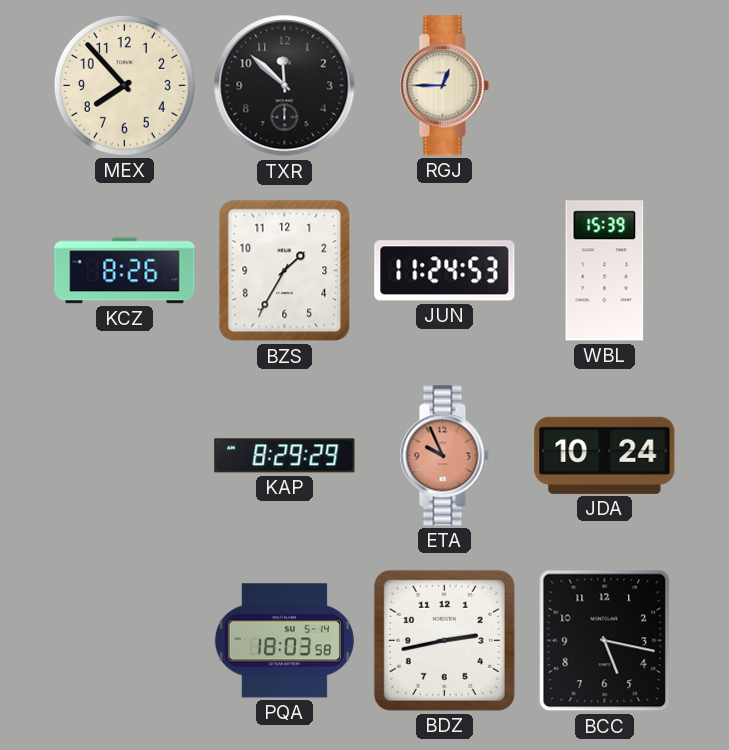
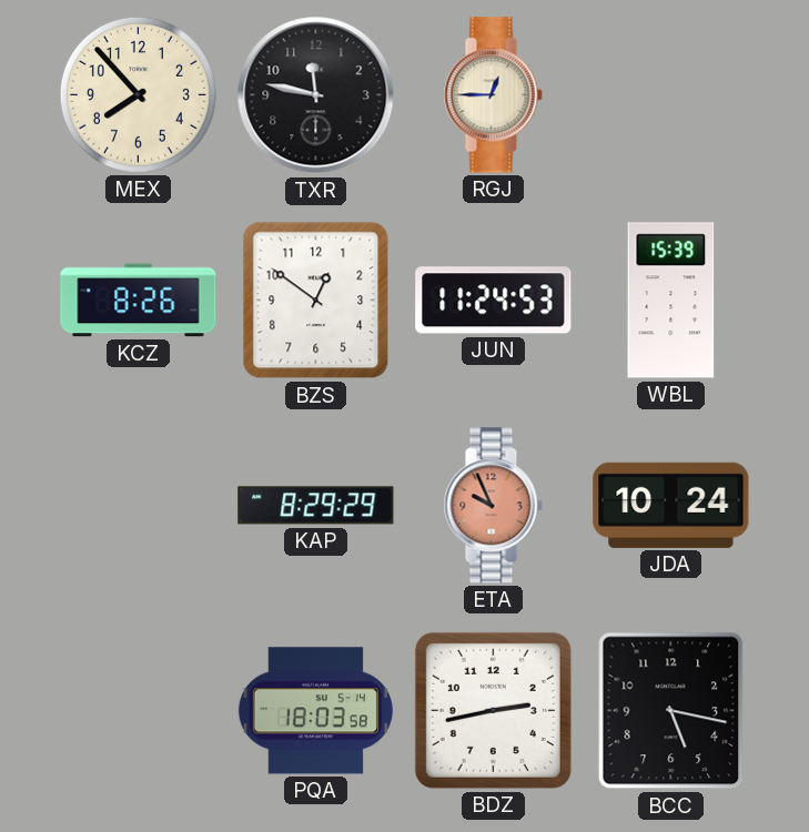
TXR: 11:52 -> 11:47
BZS: 1:35 -> 12:51
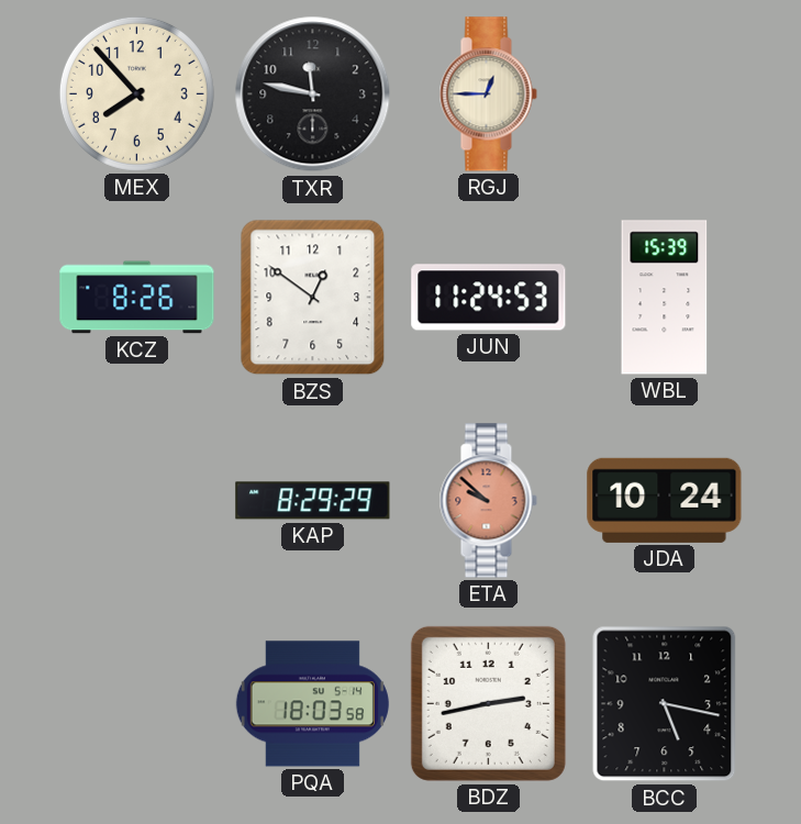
ETA: 9:56 -> 9:52
